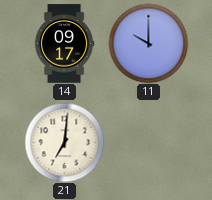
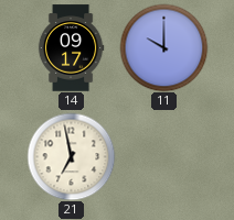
21: 7:01 -> 6:58
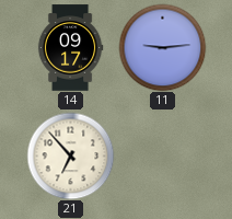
11: 10:00 -> 9:14
21: 6:58 -> 6:53
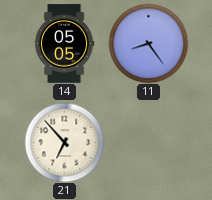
14: 09:17 -> 05:05
11: 9:14 -> 8:24
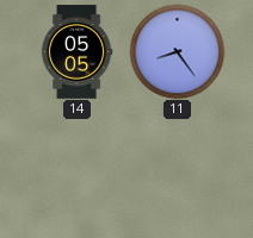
21: 6:53 -> none
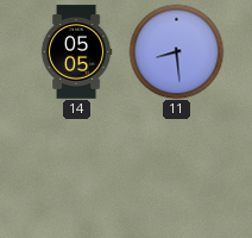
11: 8:24 -> 8:29
